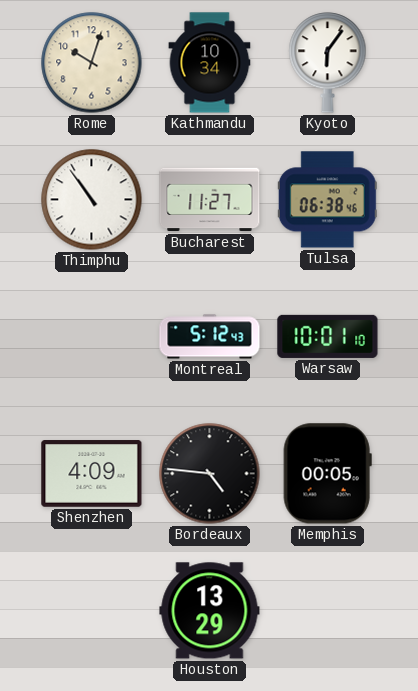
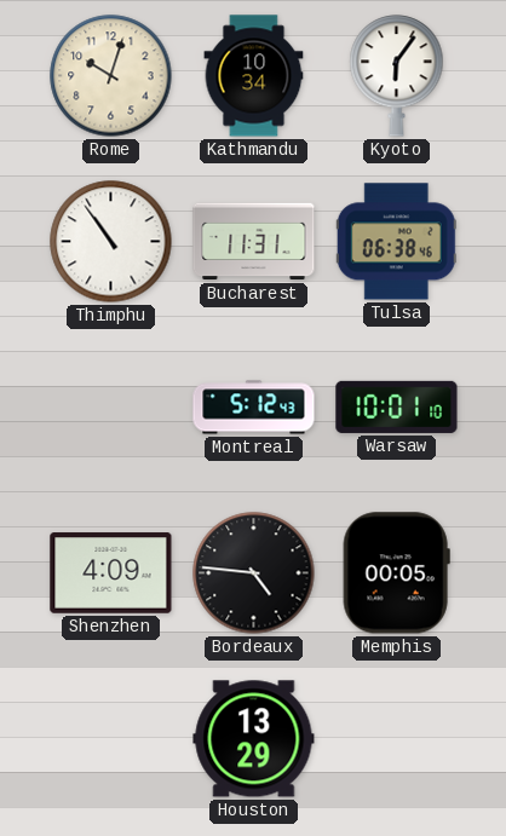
Bucharest: 11:27 -> 11:31
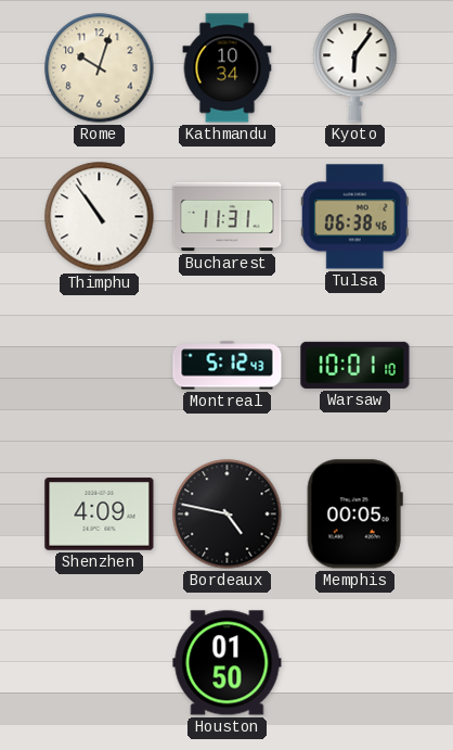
Bordeaux: 4:46 -> 4:47
Houston: 13:29 -> 01:50
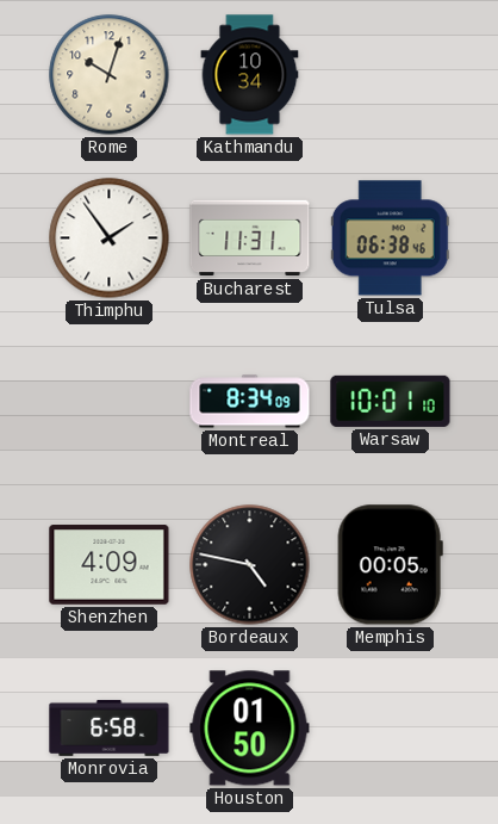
Kyoto: 6:06 -> none
Thimphu: 10:54 -> 1:54
Montreal: 5:12 -> 8:34
Monrovia: none -> 6:58
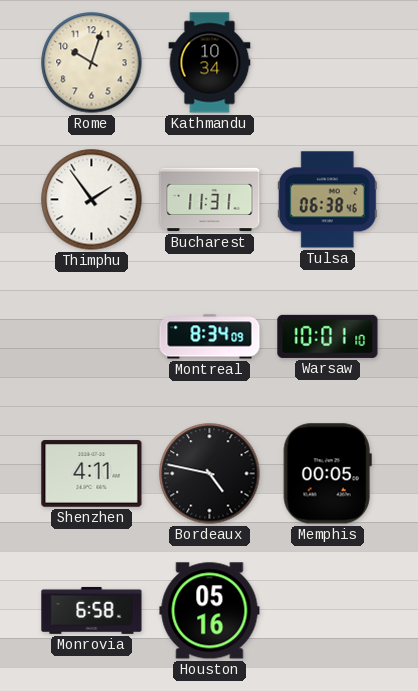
Shenzhen: 4:09 -> 4:11
Houston: 01:50 -> 05:16
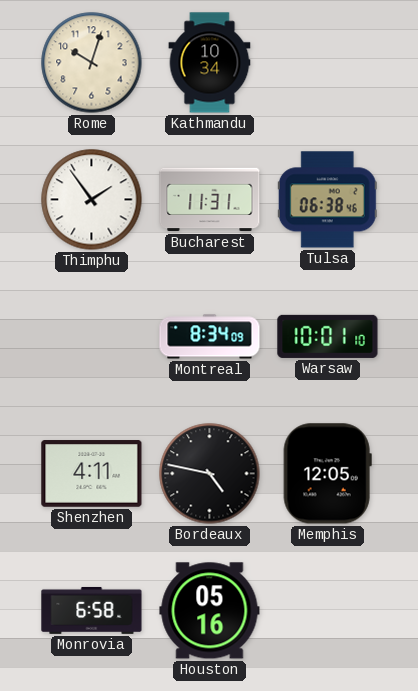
Memphis: 00:05 -> 12:05
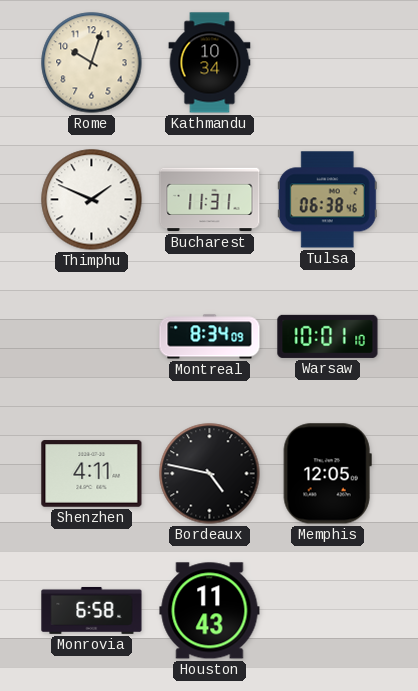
Thimphu: 1:54 -> 1:49
Houston: 05:16 -> 11:43
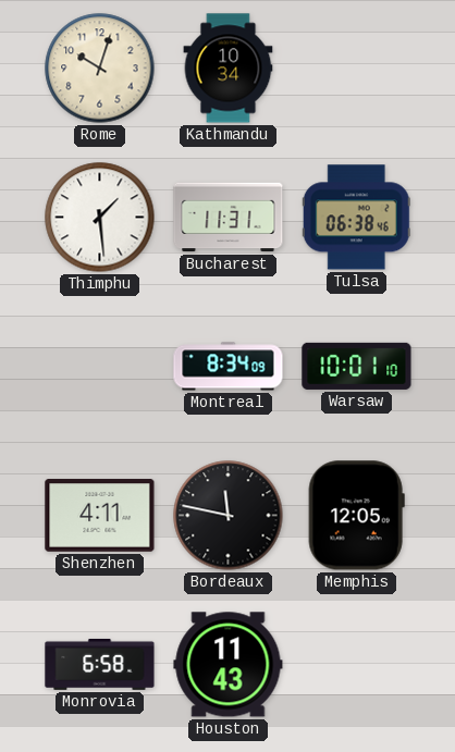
Thimphu: 1:49 -> 1:29
Bordeaux: 4:47 -> 11:47
